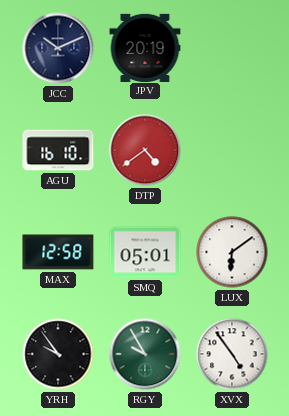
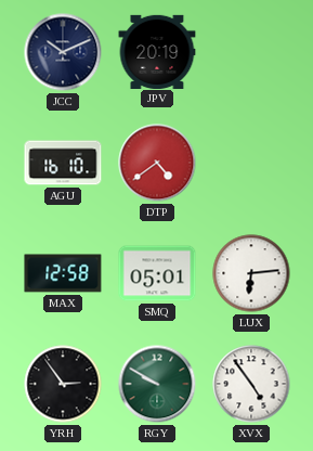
LUX: 6:09 -> 6:14
YRH: 9:54 -> 2:54
RGY: 9:55 -> 9:50
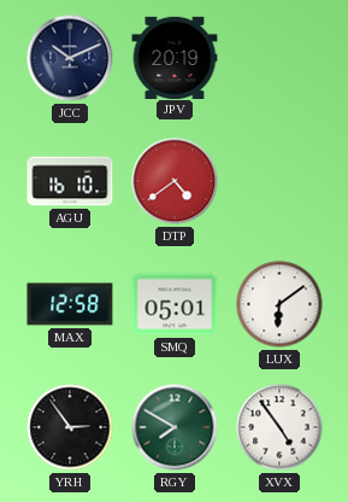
LUX: 6:14 -> 6:09
RGY: 9:50 -> 7:50
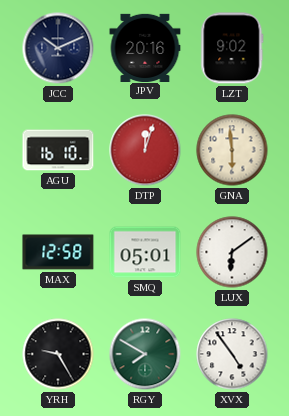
JPV: 20:19 -> 20:16
LZT: none -> 9:02
DTP: 4:39 -> 12:03
GNA: none -> 5:59
YRH: 2:54 -> 9:25
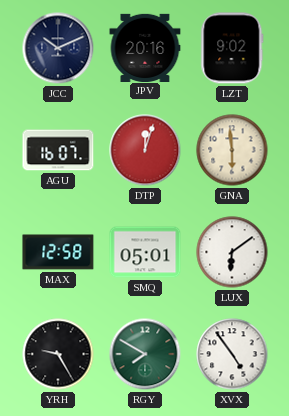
AGU: 16:10 -> 16:07
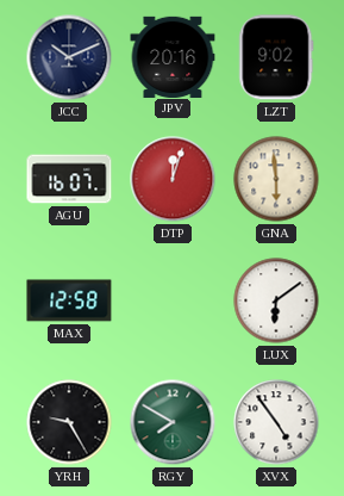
SMQ: 05:01 -> none
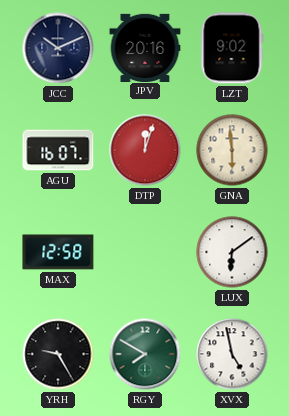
XVX: 4:54 -> 4:58
